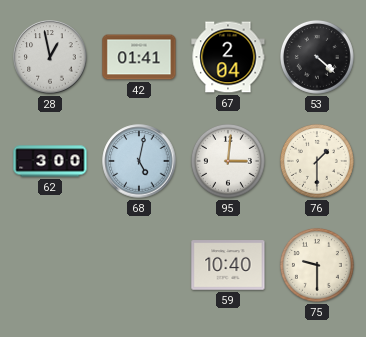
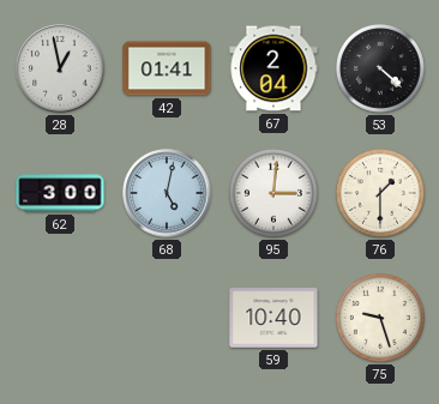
75: 9:30 -> 9:27
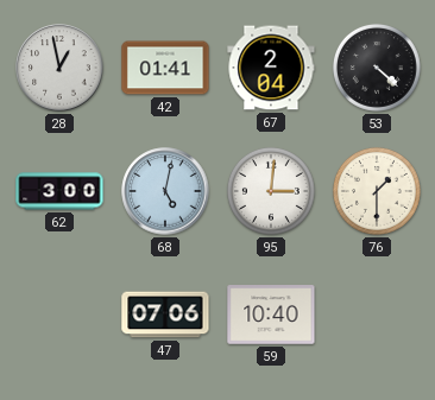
47: none -> 07:06
75: 9:27 -> none
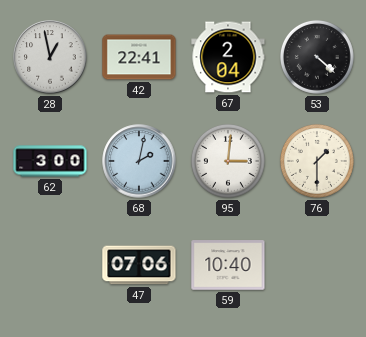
42: 01:41 -> 22:41
68: 5:02 -> 2:02
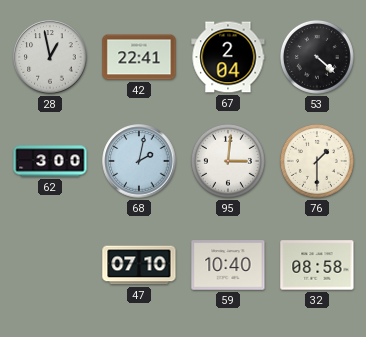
47: 07:06 -> 07:10
32: none -> 08:58
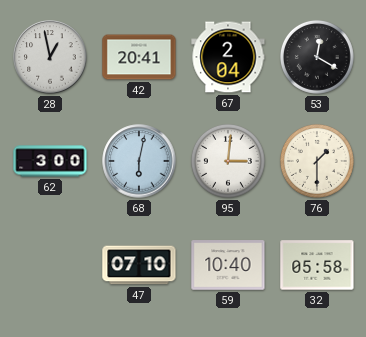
42: 22:41 -> 20:41
53: 4:22 -> 12:20
68: 2:02 -> 6:02
32: 08:58 -> 05:58
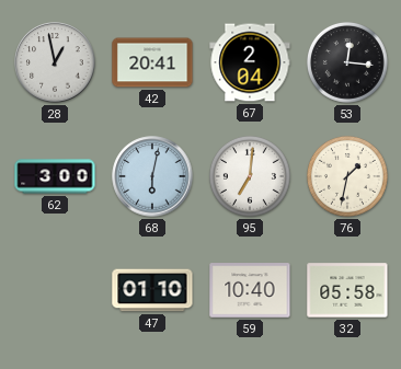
53: 12:20 -> 12:16
95: 3:01 -> 7:01
76: 1:30 -> 1:32
47: 07:10 -> 01:10
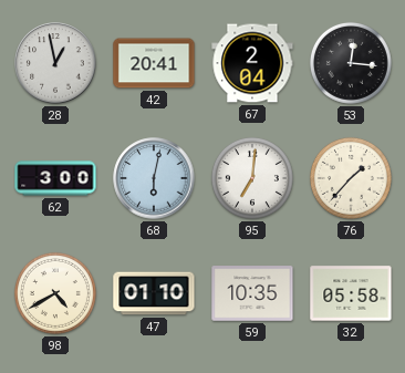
76: 1:32 -> 1:37
98: none -> 4:40
59: 10:40 -> 10:35
